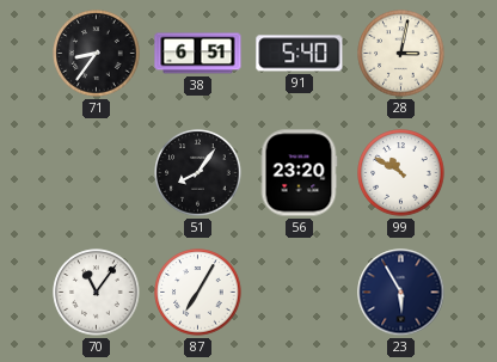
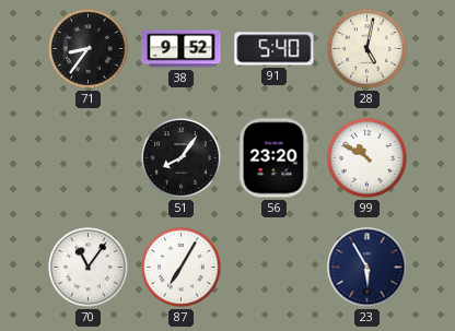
38: 6:51 -> 9:52
28: 3:02 -> 5:02
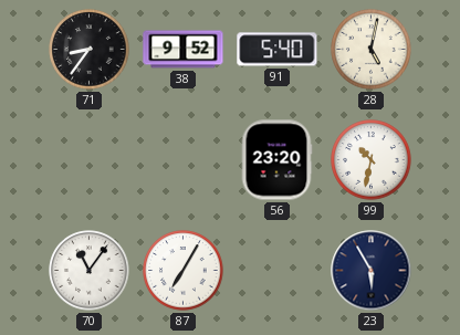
51: 8:06 -> none
99: 10:50 -> 10:32
